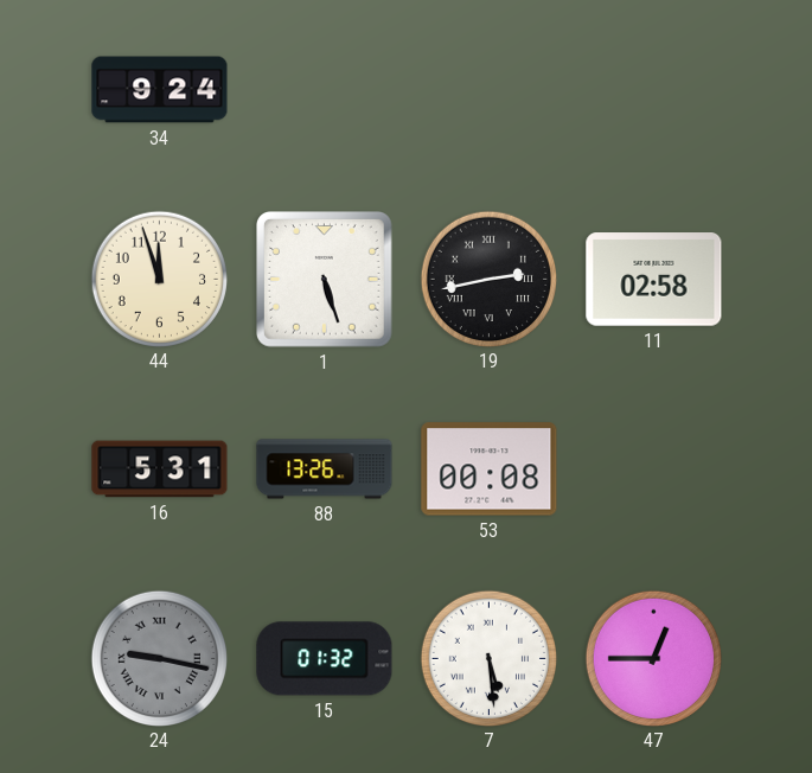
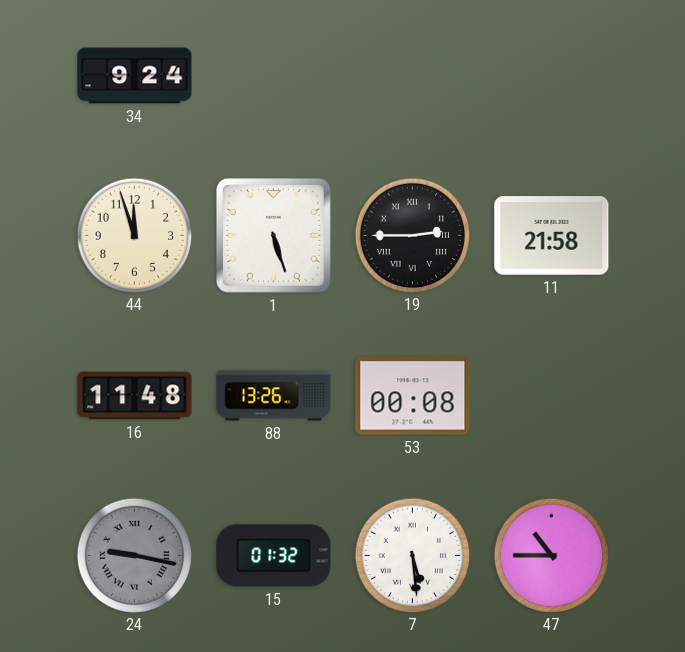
19: 2:43 -> 2:45
11: 02:58 -> 21:58
16: 5:31 -> 11:48
47: 12:45 -> 10:45
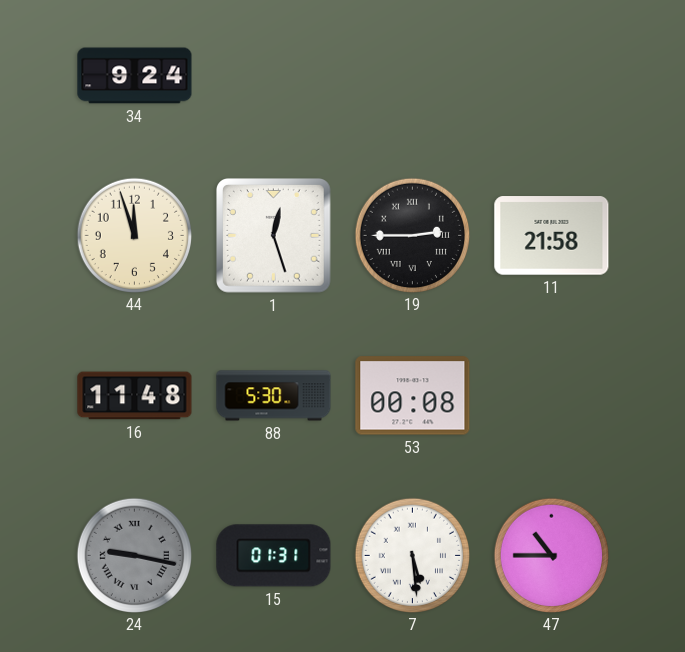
1: 5:27 -> 12:27
88: 13:26 -> 5:30
15: 01:32 -> 01:31
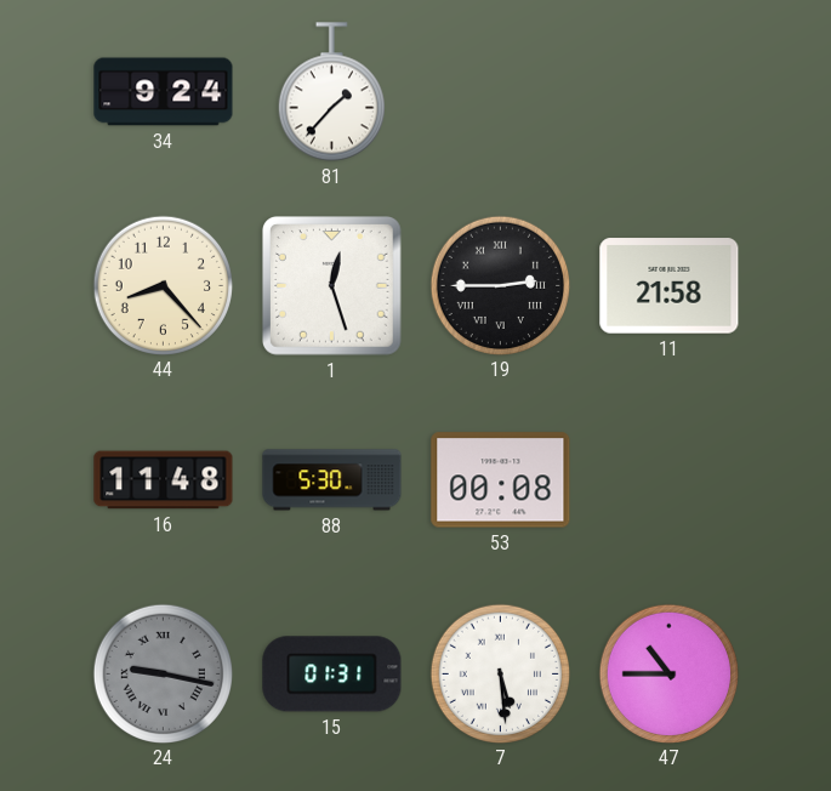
81: none -> 1:37
44: 11:57 -> 8:23
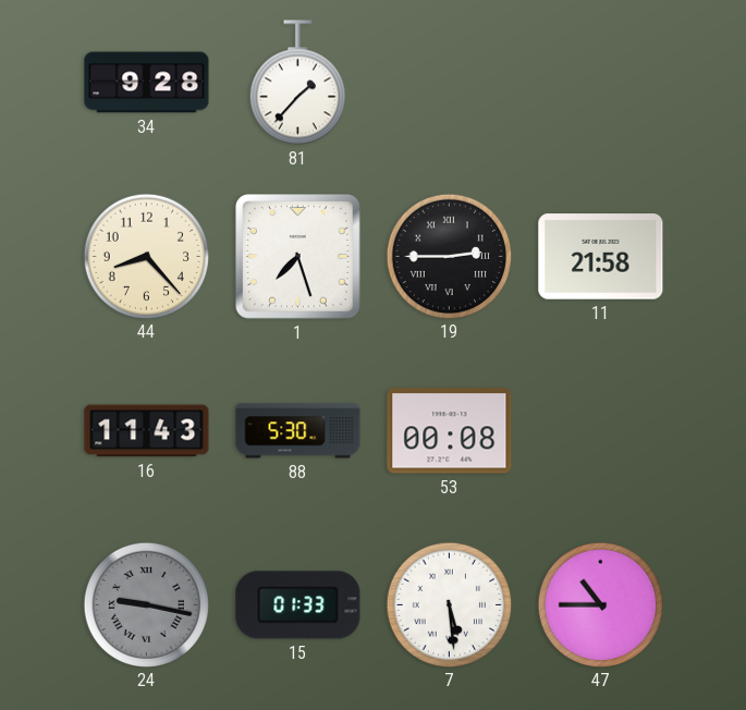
34: 9:24 -> 9:28
1: 12:27 -> 7:27
16: 11:48 -> 11:43
15: 01:31 -> 01:33
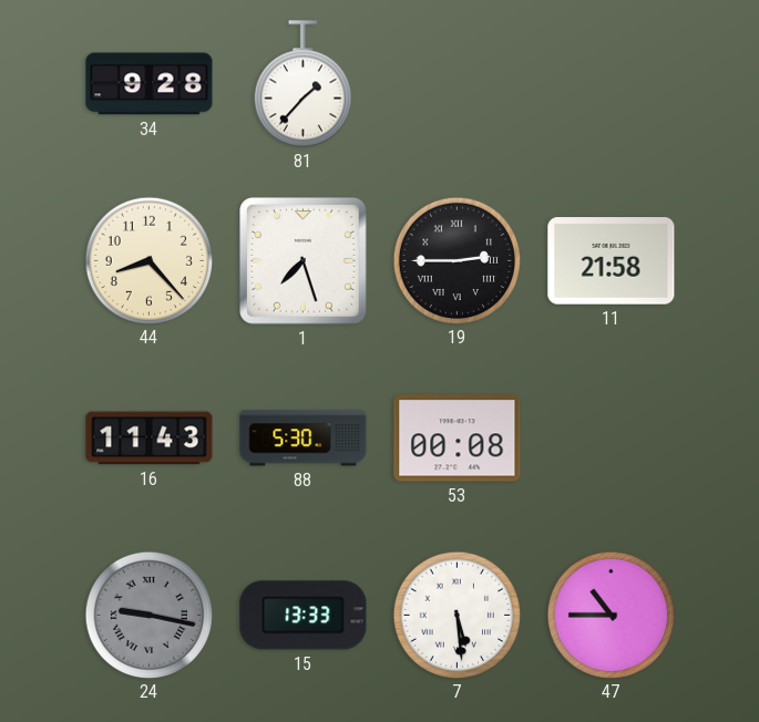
15: 01:33 -> 13:33
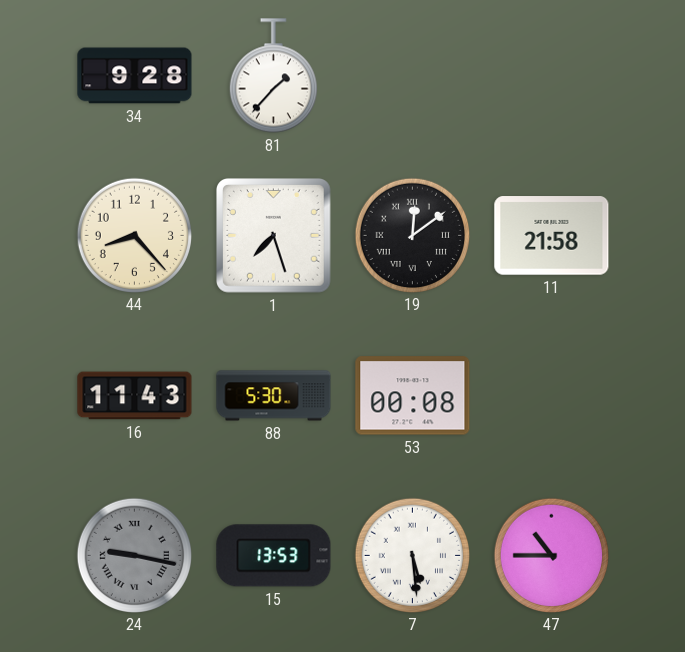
19: 2:45 -> 12:09
15: 13:33 -> 13:53
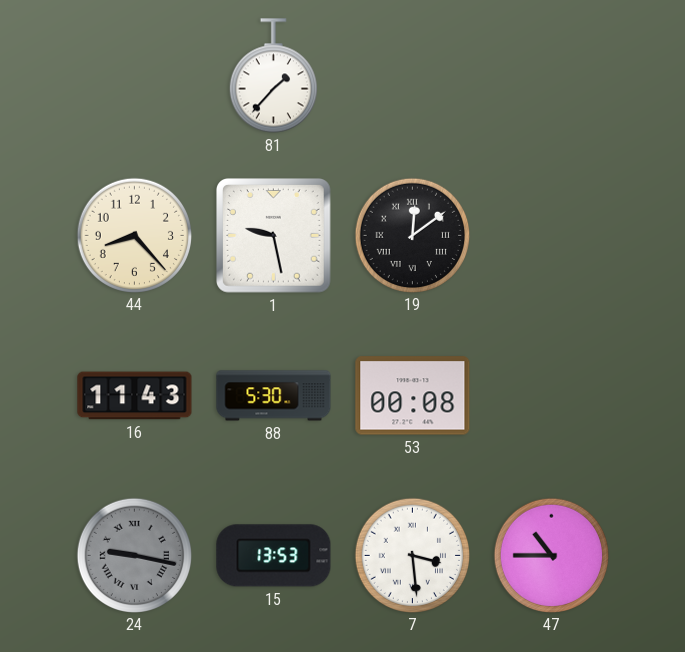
34: 9:28 -> none
1: 7:27 -> 9:28
11: 21:58 -> none
7: 5:29 -> 3:29
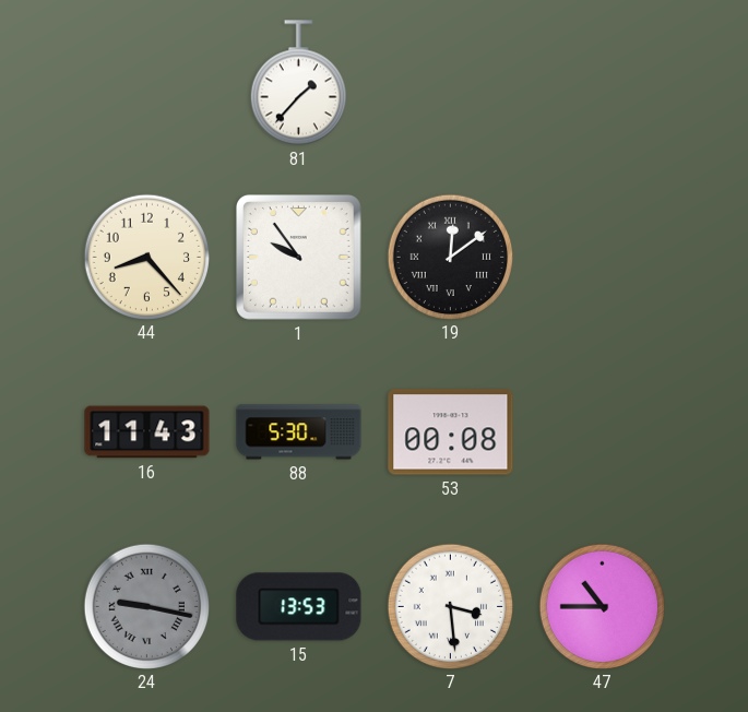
1: 9:28 -> 9:54
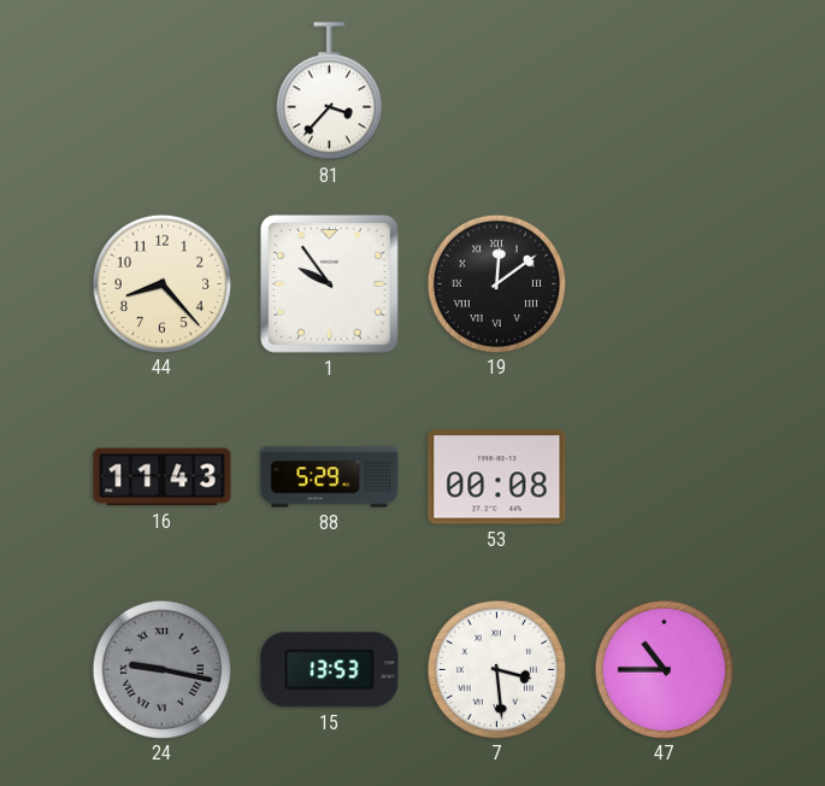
81: 1:37 -> 3:37
88: 5:30 -> 5:29
